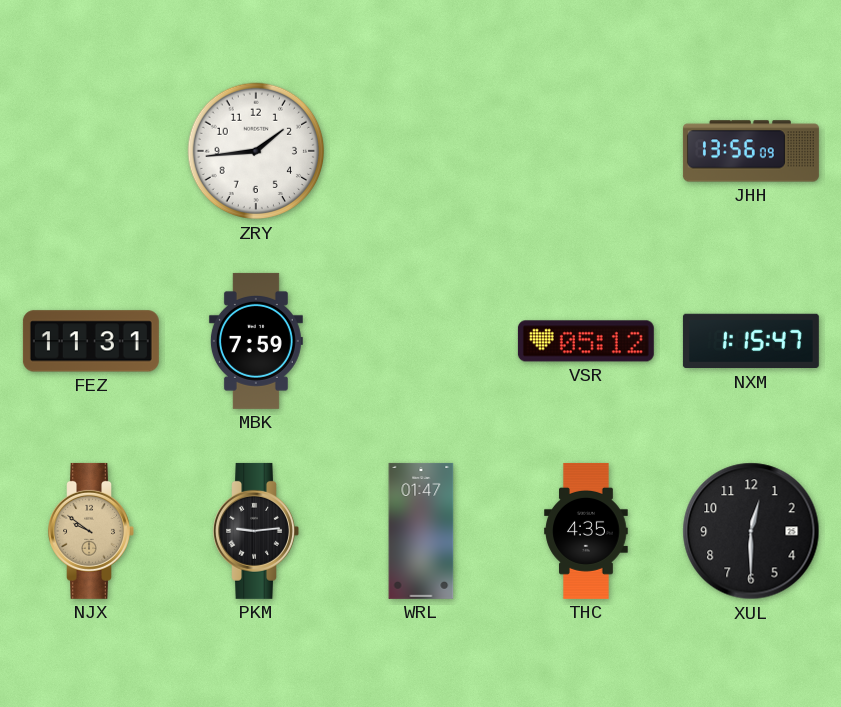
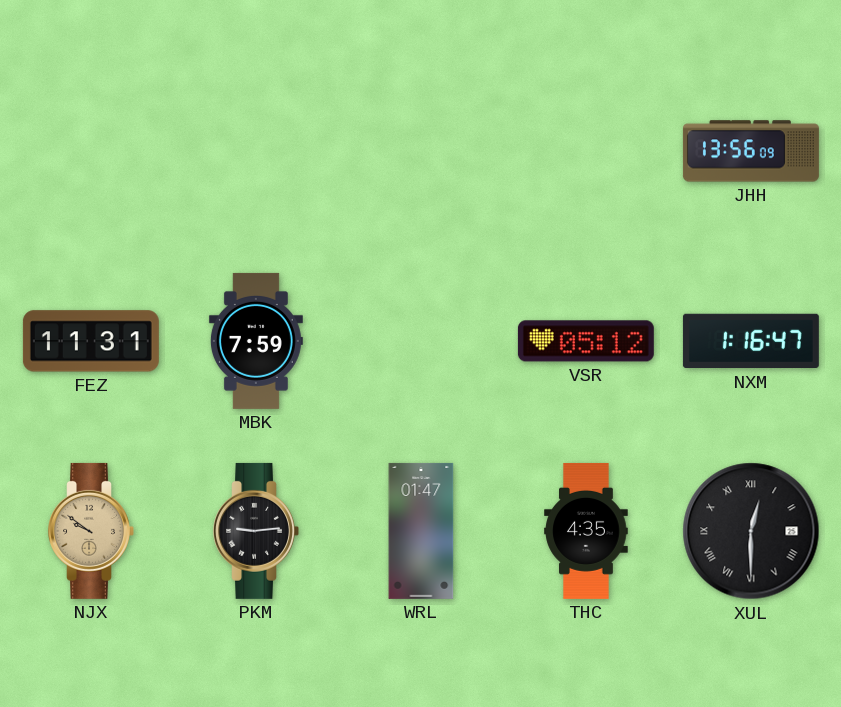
ZRY: 1:44 -> none
NXM: 1:15 -> 1:16
XUL numerals: Arabic -> Roman
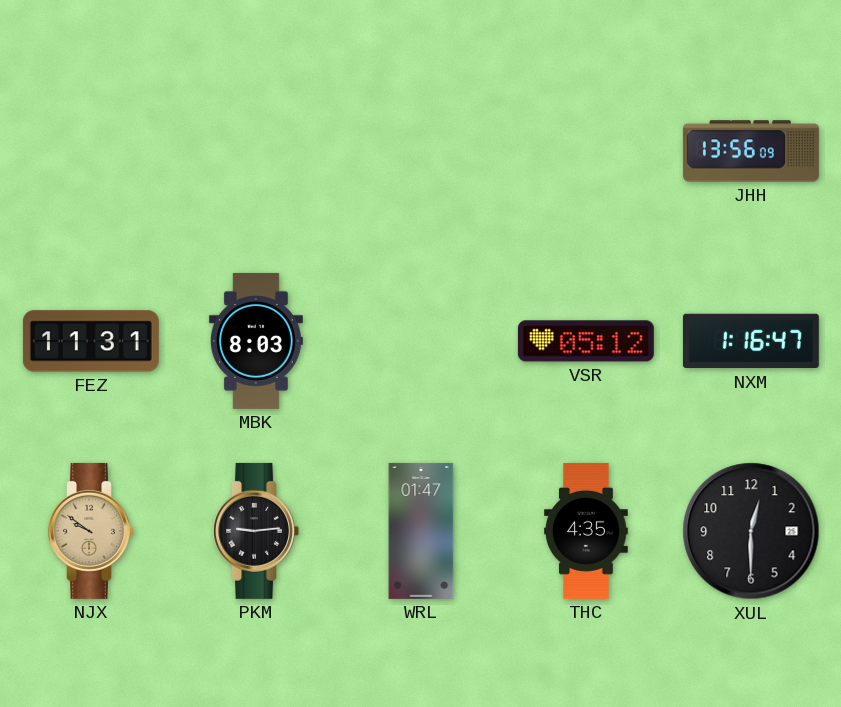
MBK: 7:59 -> 8:03
XUL numerals: Roman -> Arabic
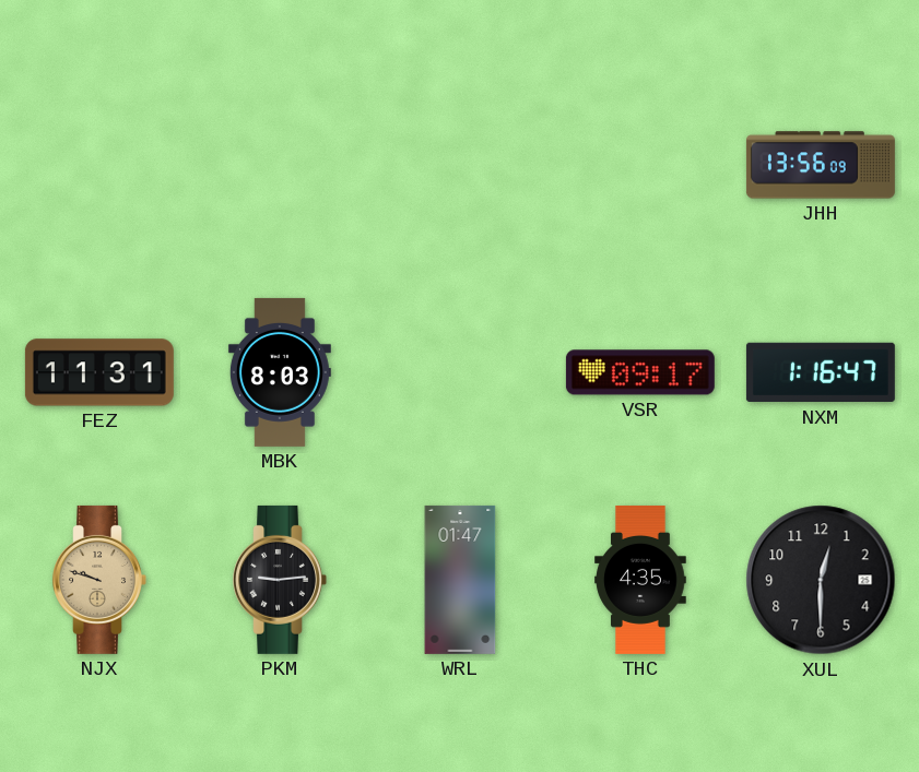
VSR: 05:12 -> 09:17
NJX: 9:51 -> 9:48
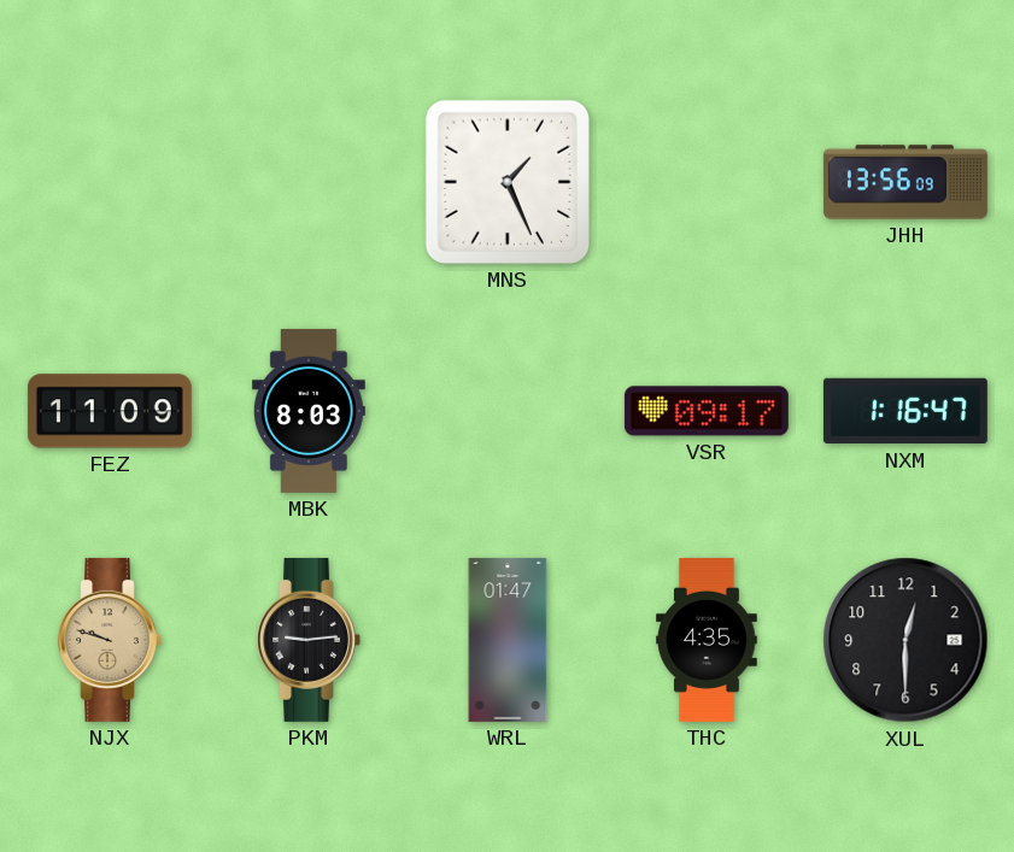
MNS: none -> 1:26
FEZ: 11:31 -> 11:09
